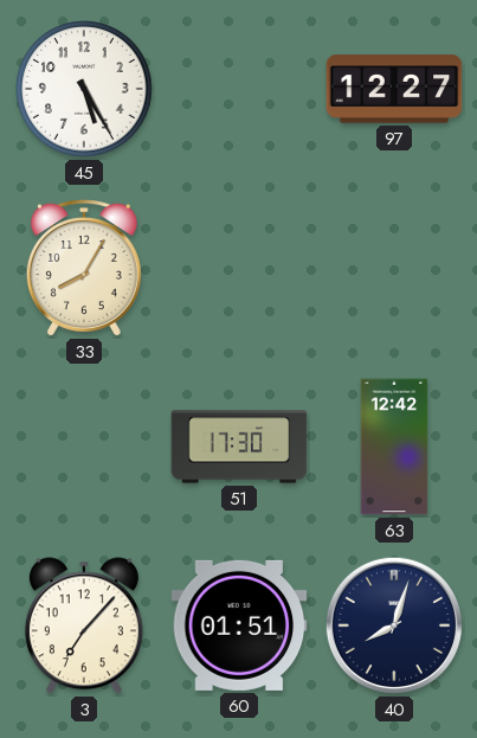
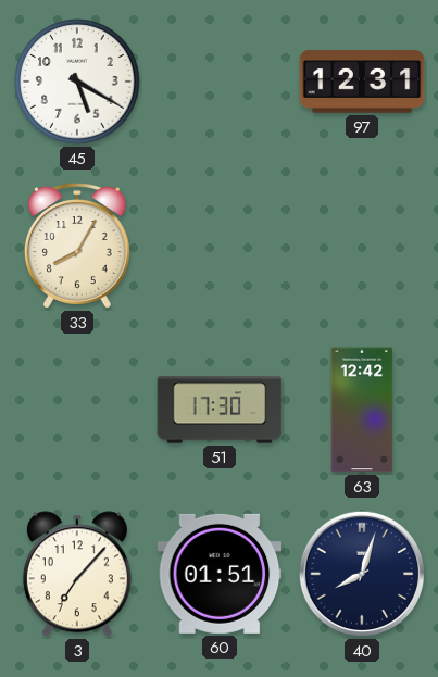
45: 5:25 -> 5:20
97: 12:27 -> 12:31
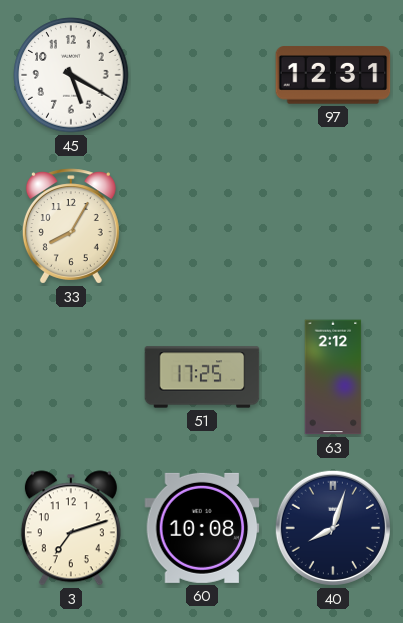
51: 17:30 -> 17:25
63: 12:42 -> 2:12
3: 7:07 -> 7:12
60: 01:51 -> 10:08
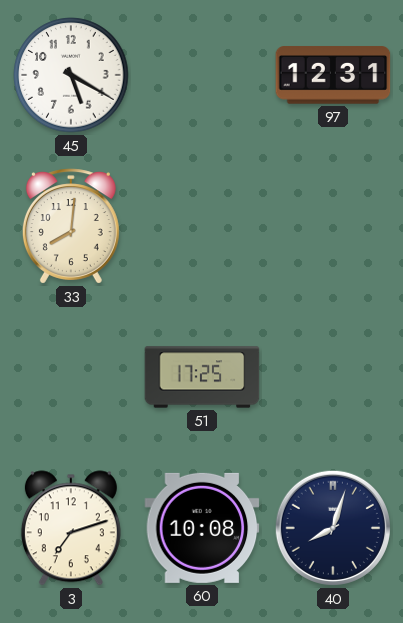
33: 8:05 -> 8:01
63: 2:12 -> none
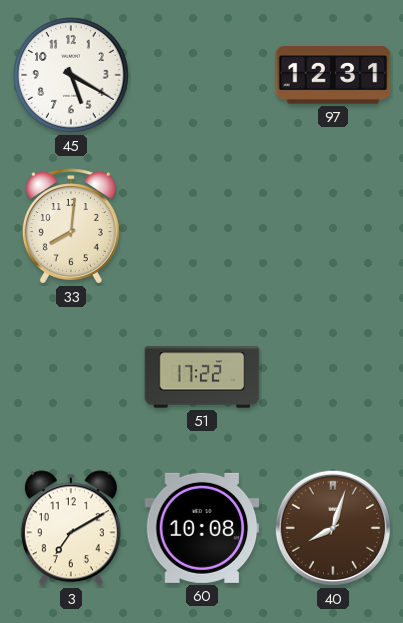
51: 17:25 -> 17:22
3: 7:12 -> 7:10
40 dial: navy -> brown
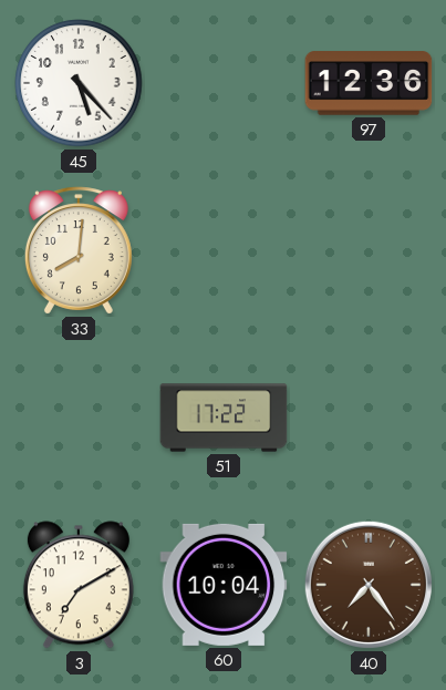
45: 5:20 -> 5:23
97: 12:31 -> 12:36
60: 10:08 -> 10:04
40: 8:03 -> 7:24
